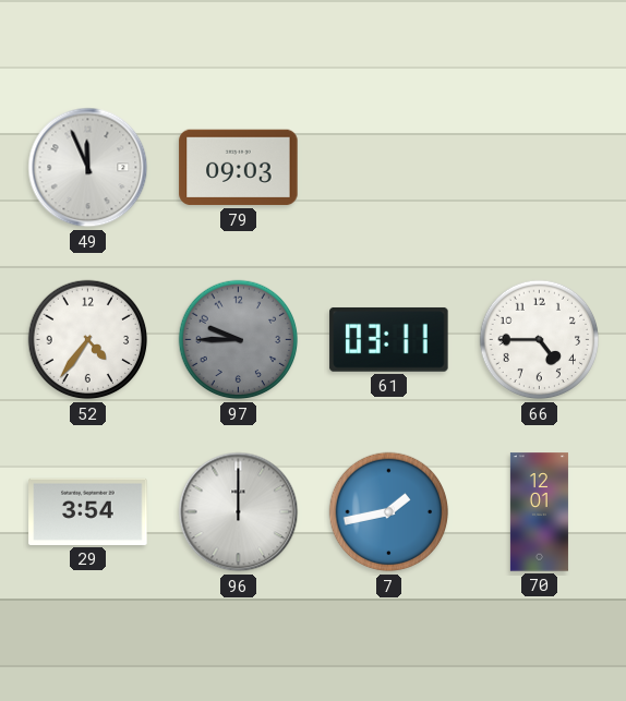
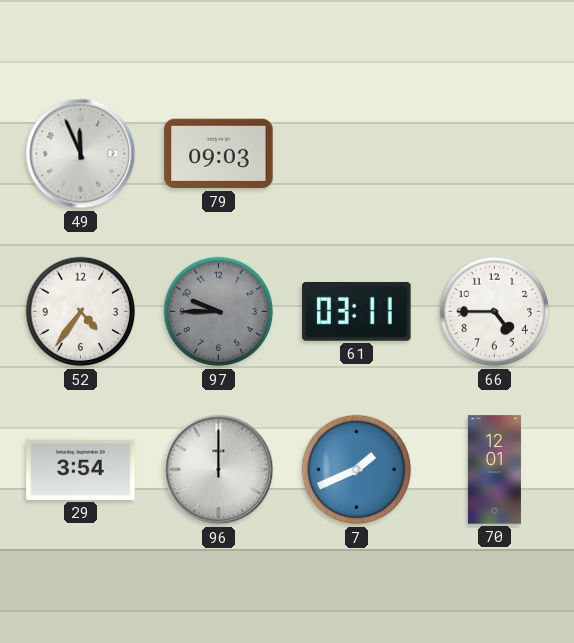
7: 1:43 -> 1:41
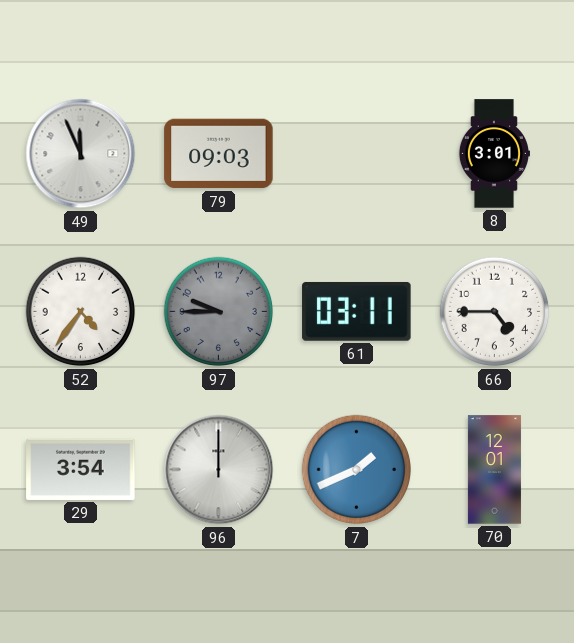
8: none -> 3:01
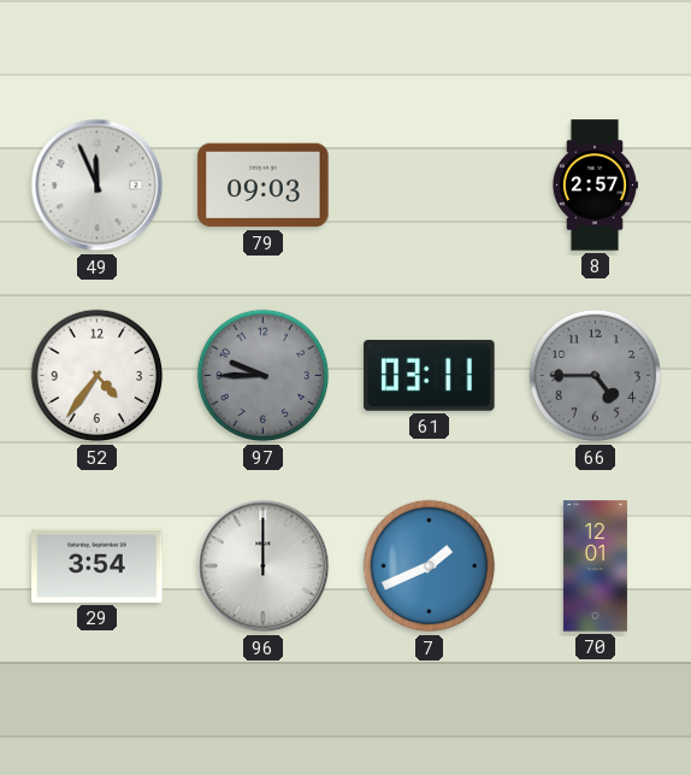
8: 3:01 -> 2:57
66 dial: white -> grey
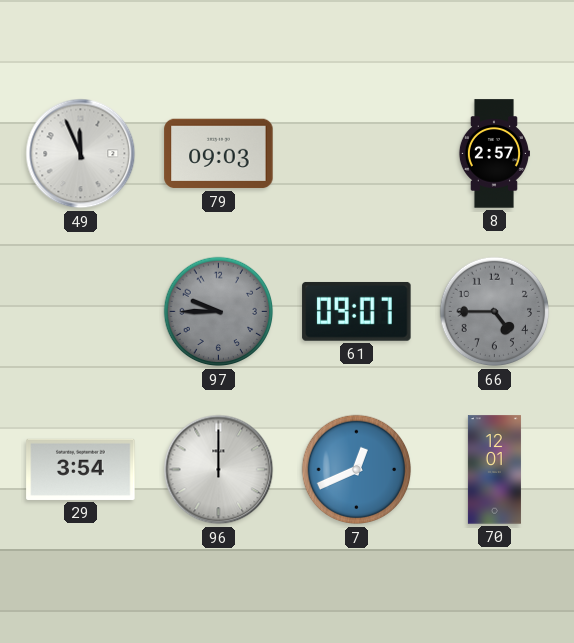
52: 4:36 -> none
61: 03:11 -> 09:07
7: 1:41 -> 12:41
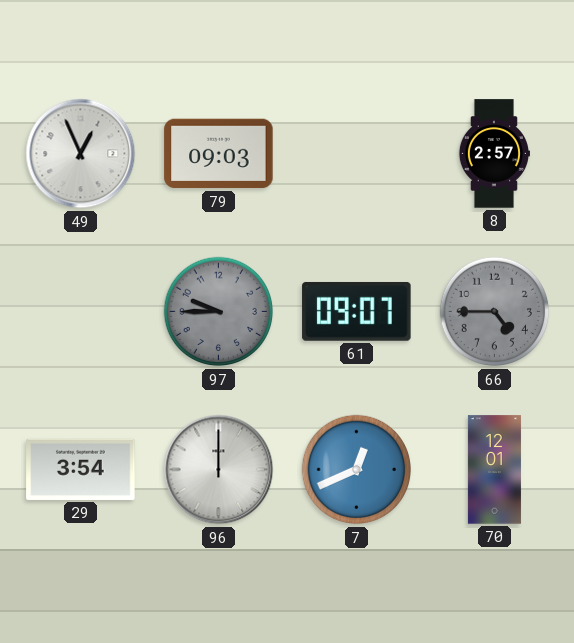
49: 11:56 -> 12:56
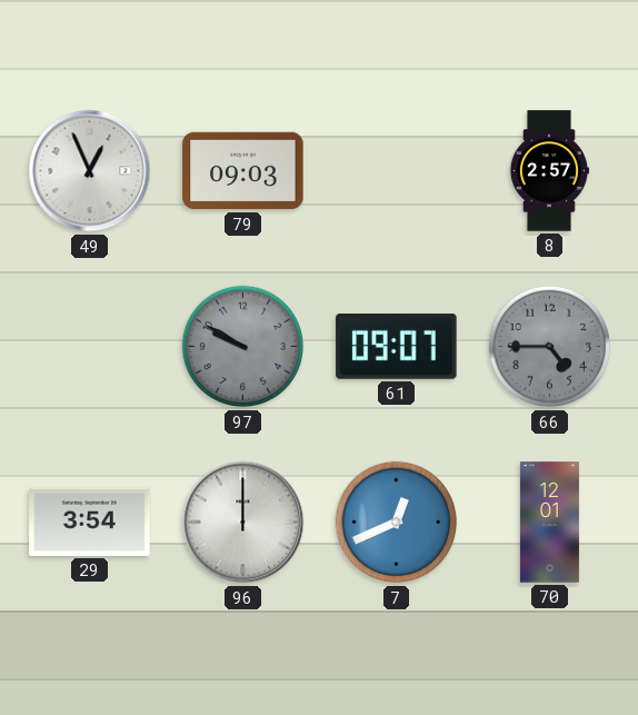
97: 9:45 -> 9:50
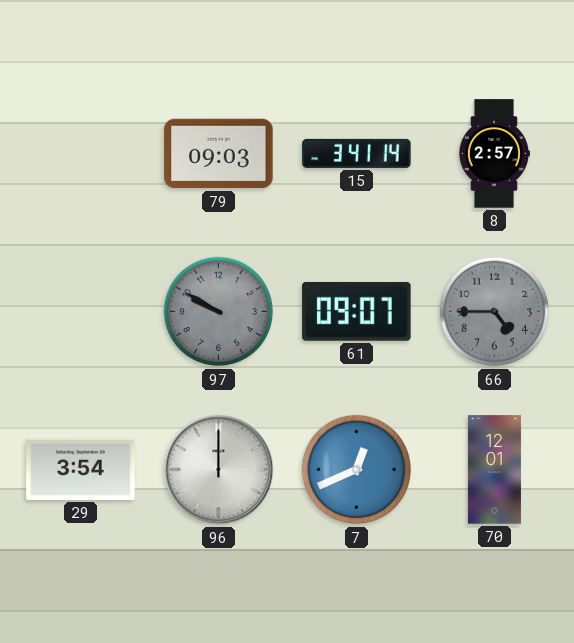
49: 12:56 -> none
15: none -> 3:41
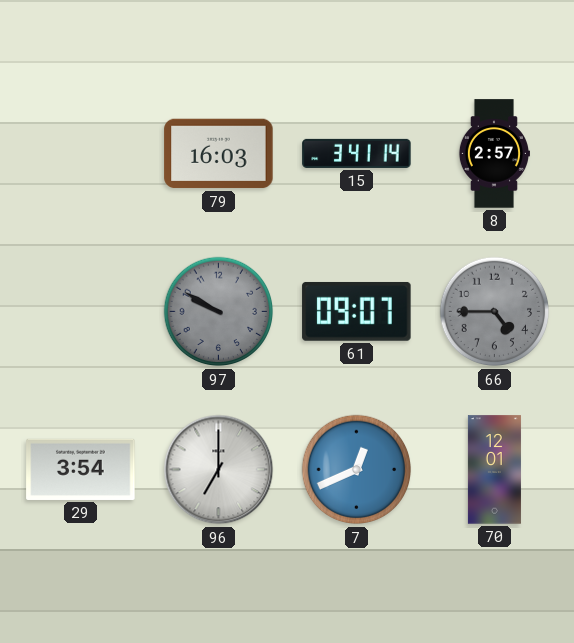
79: 09:03 -> 16:03
96: 12:00 -> 7:00
